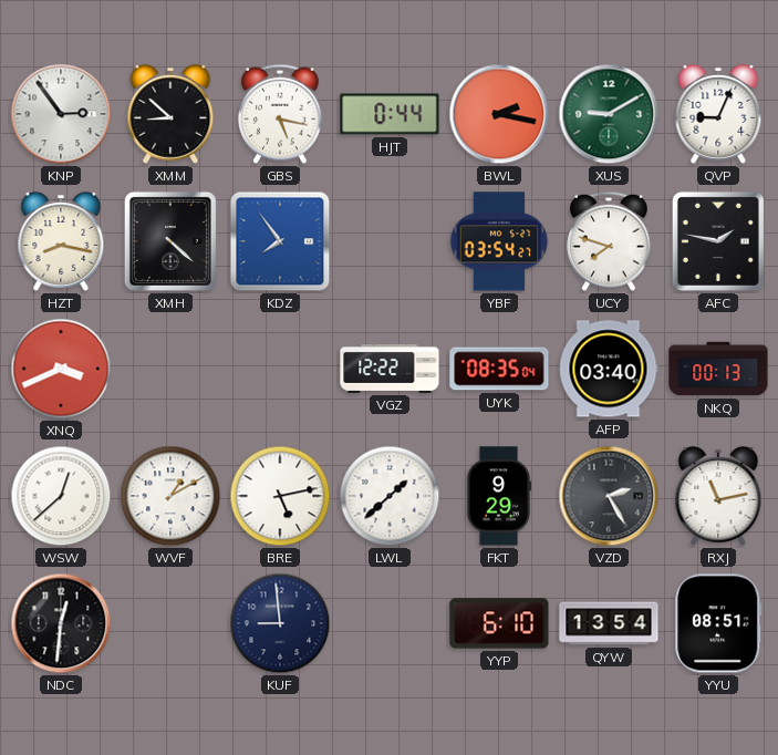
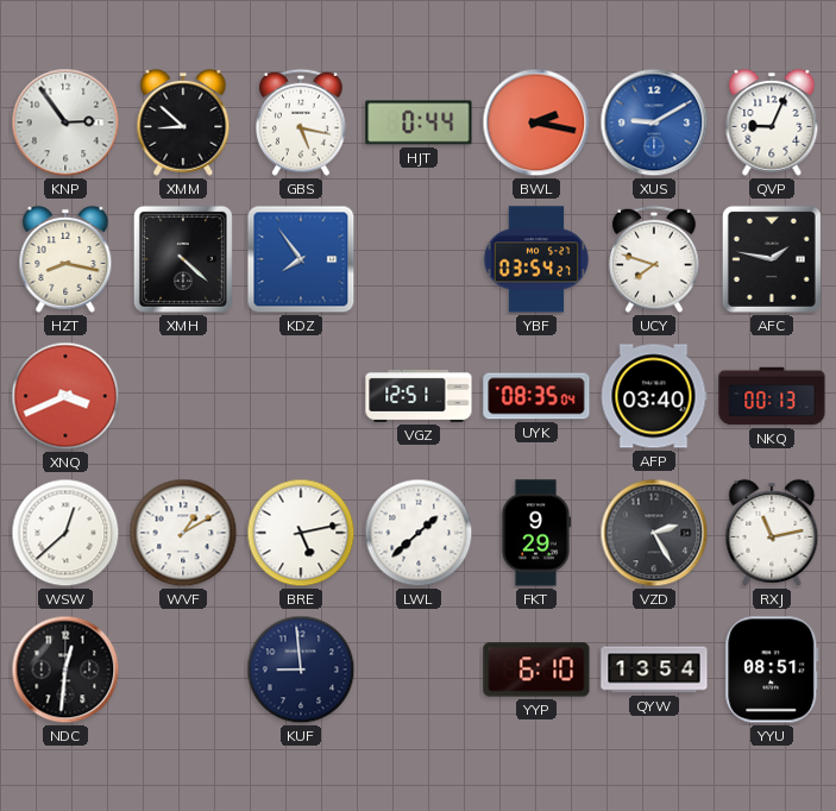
XUS dial: green -> blue
VGZ: 12:22 -> 12:51
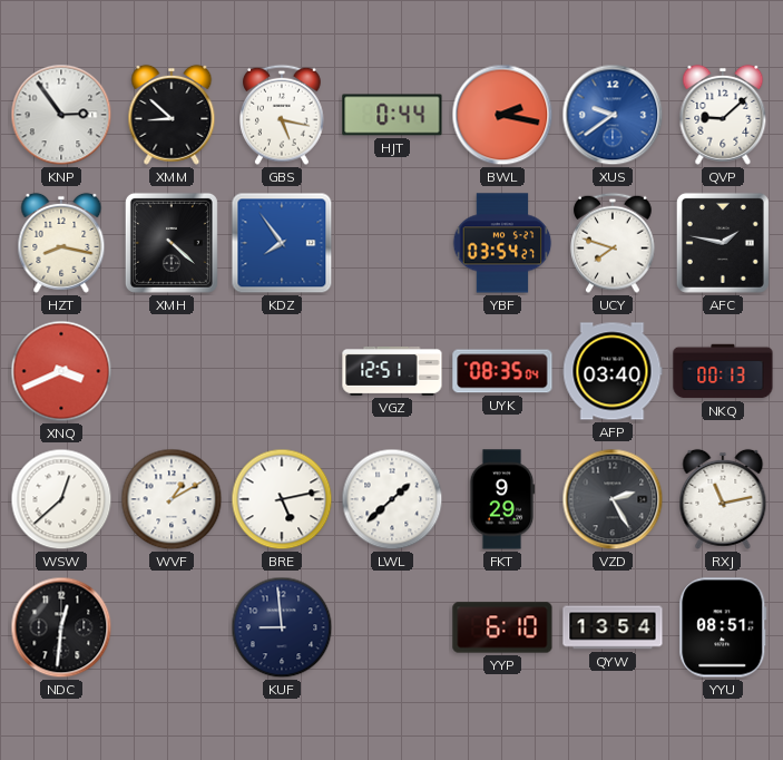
XUS: 9:10 -> 9:39
QVP: 9:04 -> 9:08
